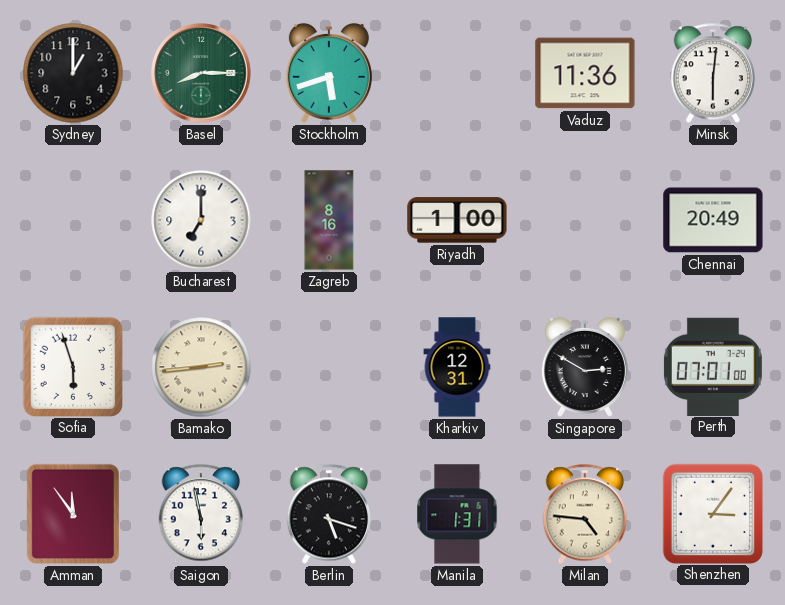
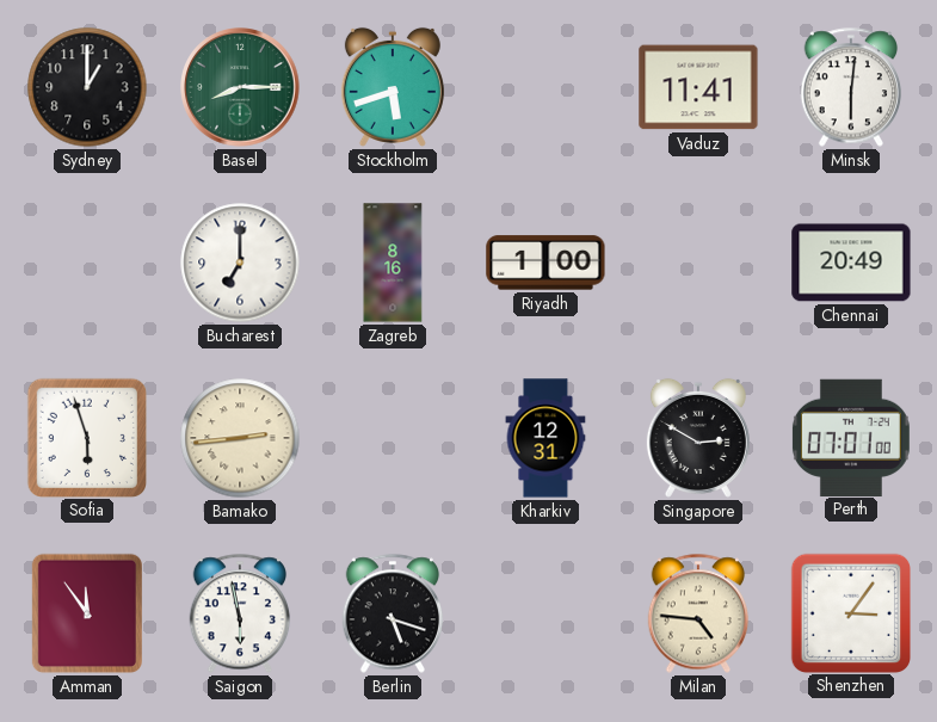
Vaduz: 11:36 -> 11:41
Manila: 1:31 -> none
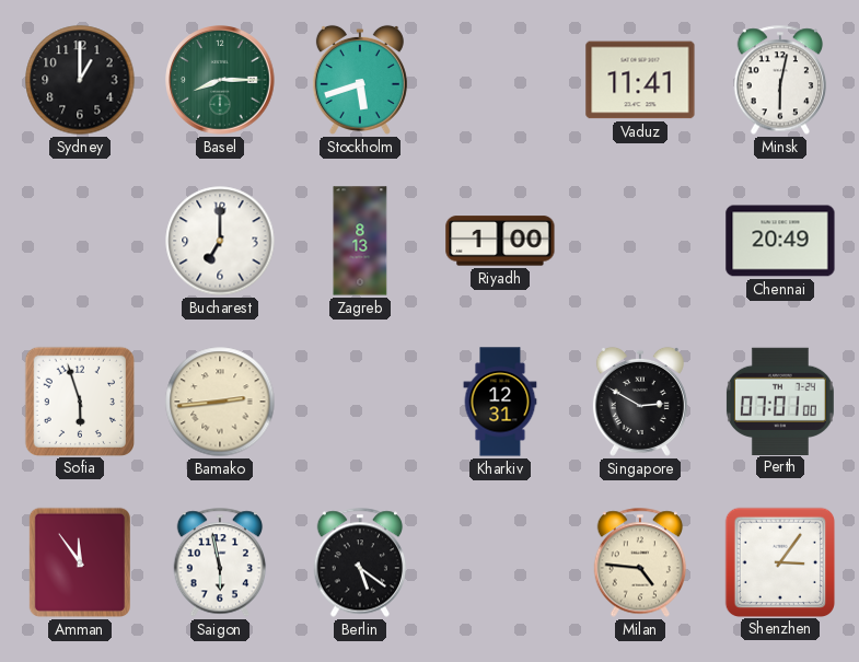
Minsk: 6:01 -> 6:02
Zagreb: 8:16 -> 8:13
Berlin: 5:18 -> 5:21
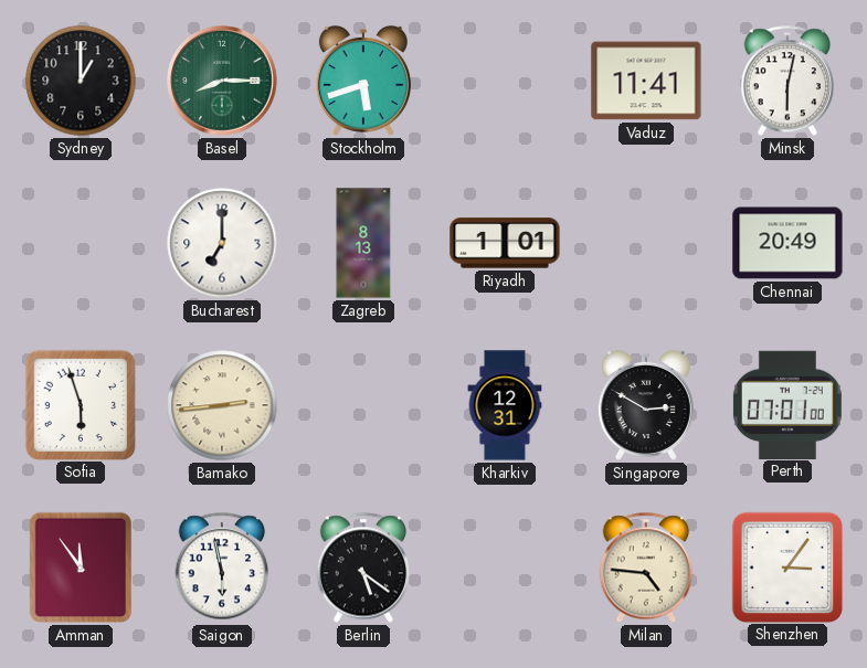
Riyadh: 1:00 -> 1:01
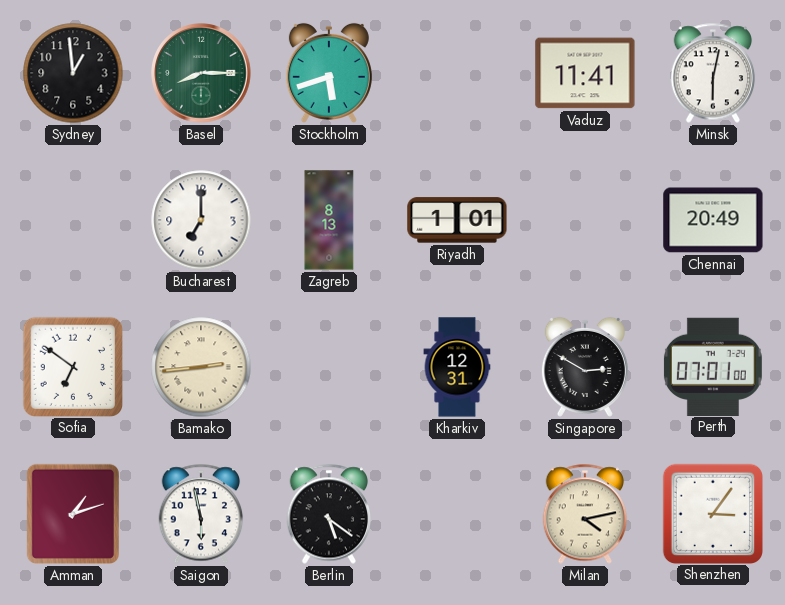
Sydney: 1:00 -> 12:59
Sofia: 5:57 -> 6:51
Amman: 11:54 -> 1:12
Milan: 4:46 -> 4:13
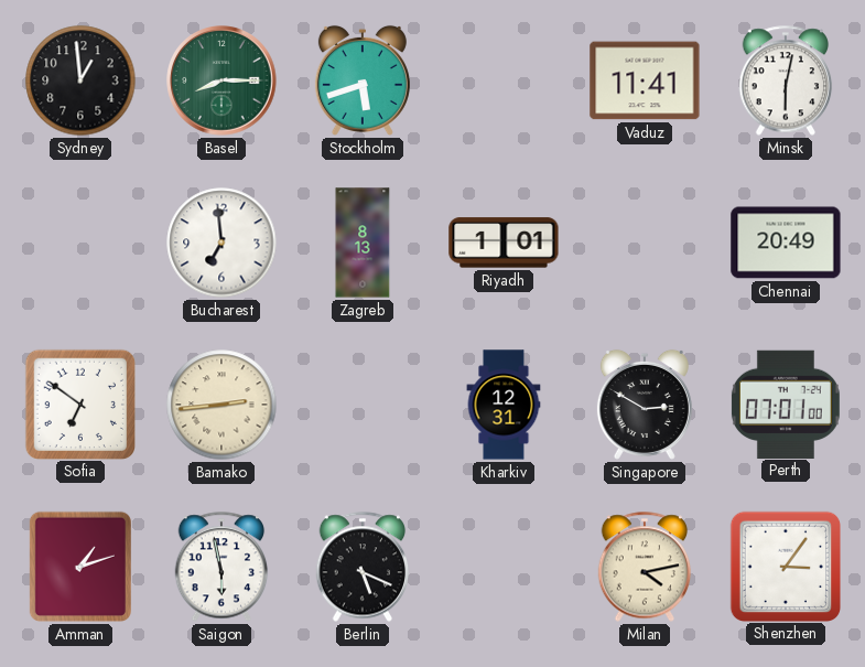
Bucharest: 7:00 -> 6:59
Berlin: 5:21 -> 5:19
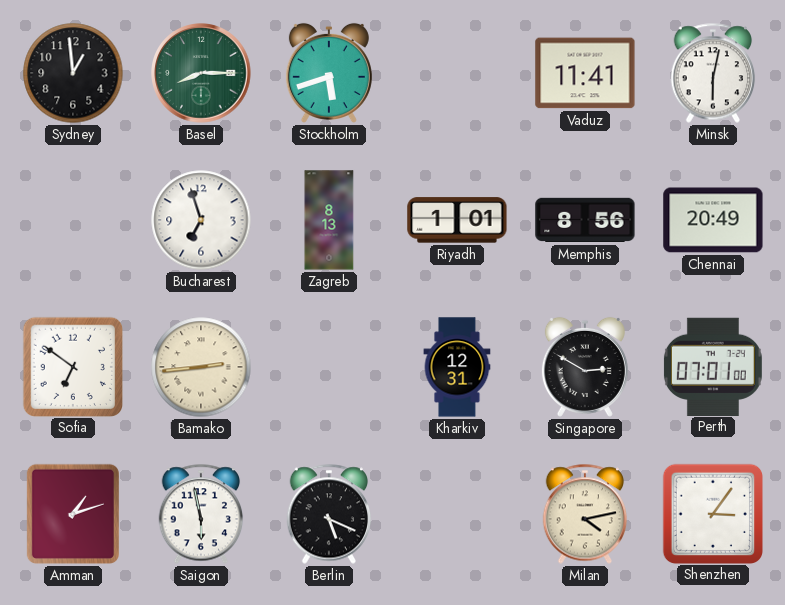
Bucharest: 6:59 -> 6:57
Memphis: none -> 8:56
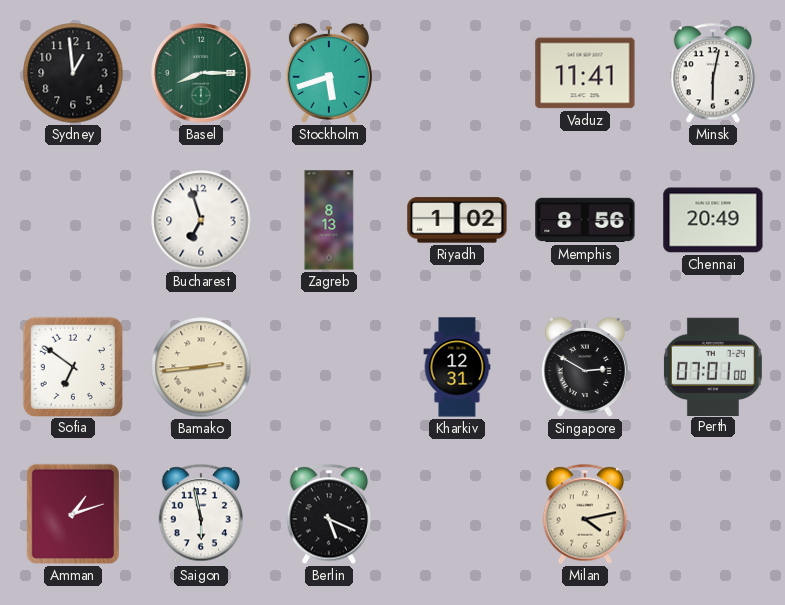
Riyadh: 1:01 -> 1:02
Shenzhen: 3:06 -> none
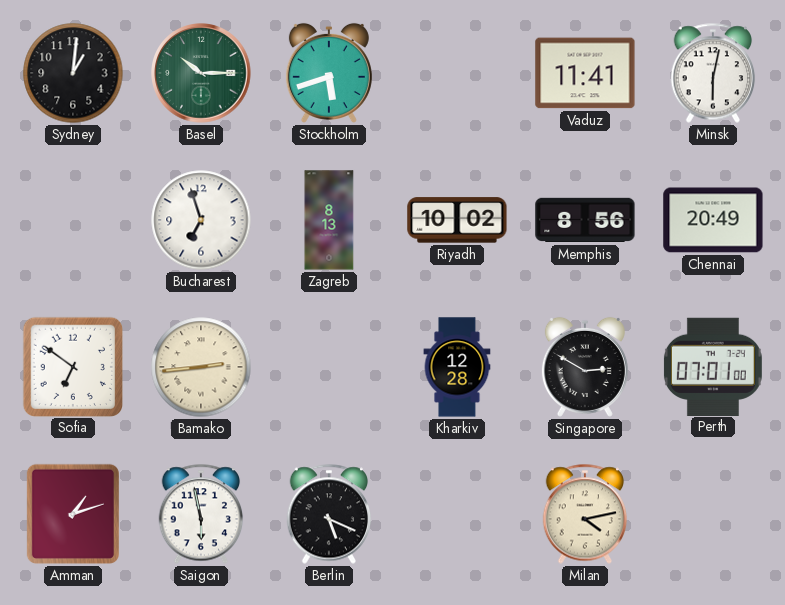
Sydney: 12:59 -> 1:01
Basel: 8:15 -> 10:15
Riyadh: 1:02 -> 10:02
Kharkiv: 12:31 -> 12:28
